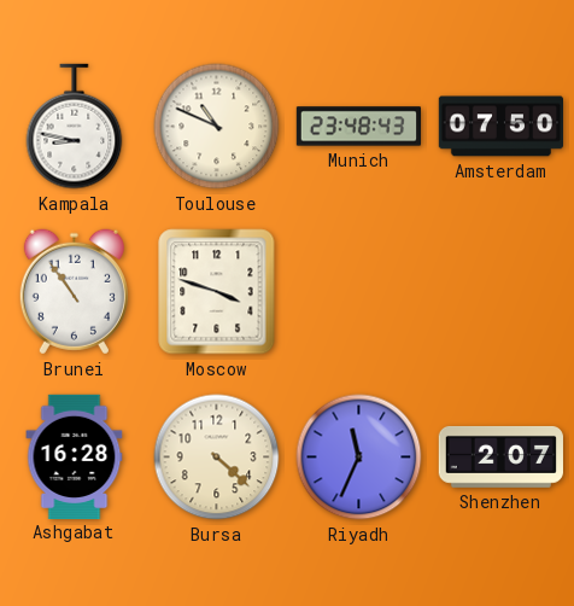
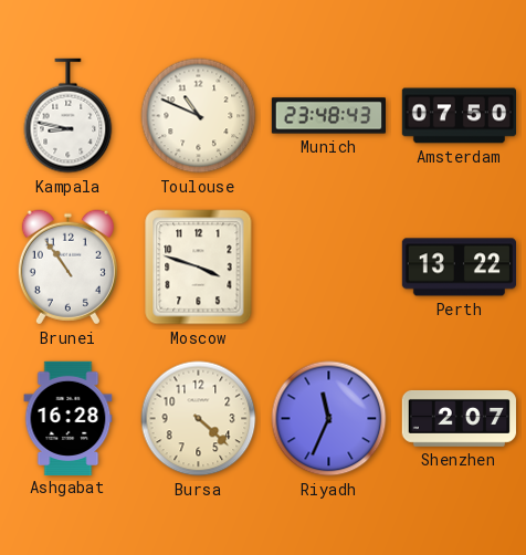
Perth: none -> 13:22
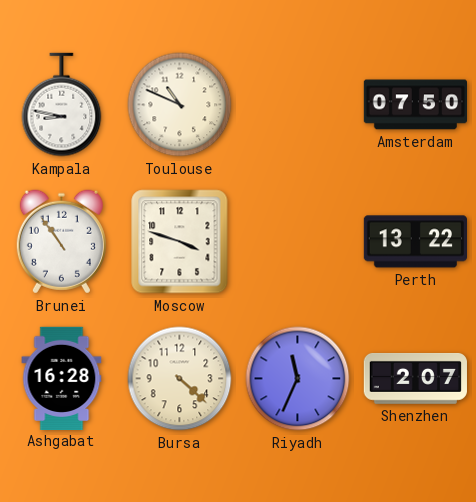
Munich: 23:48 -> none
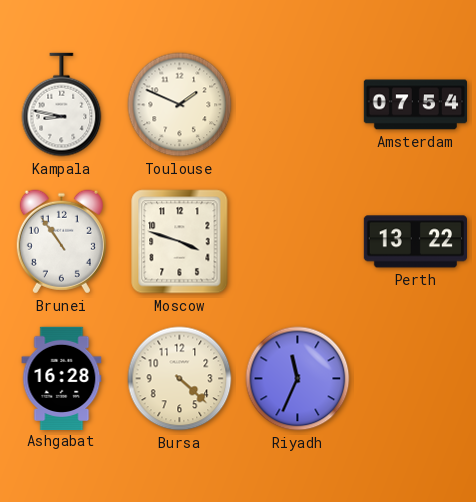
Toulouse: 10:49 -> 1:49
Amsterdam: 07:50 -> 07:54
Shenzhen: 2:07 -> none
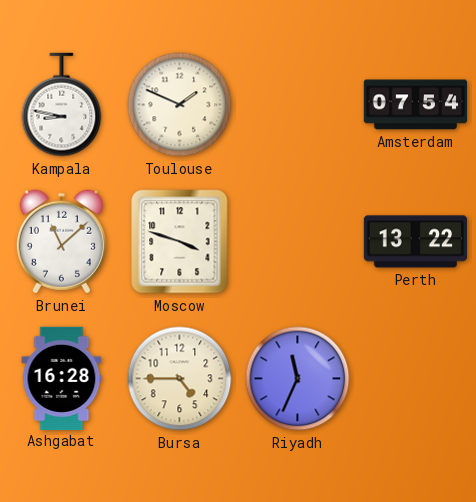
Brunei: 10:54 -> 11:08
Bursa: 4:22 -> 4:45
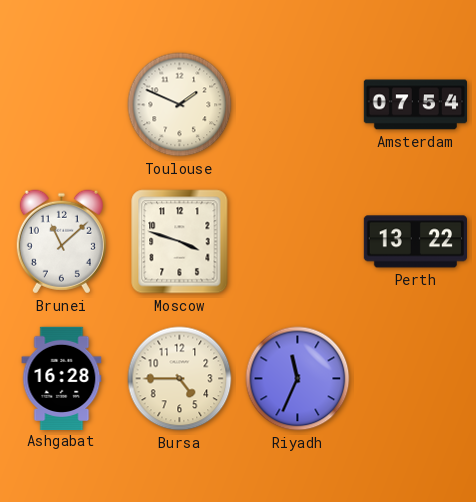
Kampala: 8:47 -> none
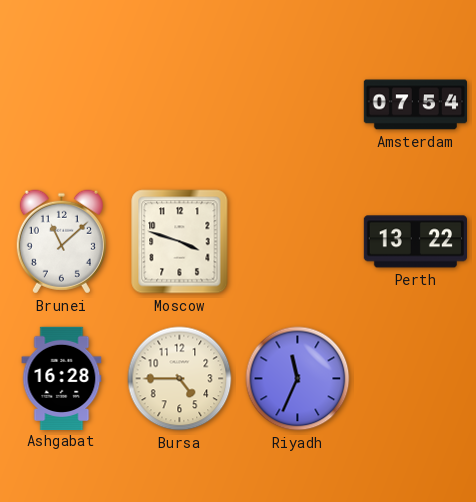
Toulouse: 1:49 -> none
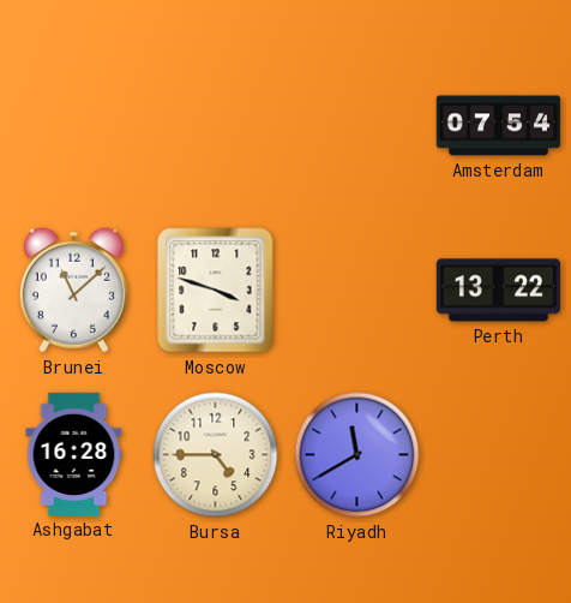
Riyadh: 11:34 -> 11:40
